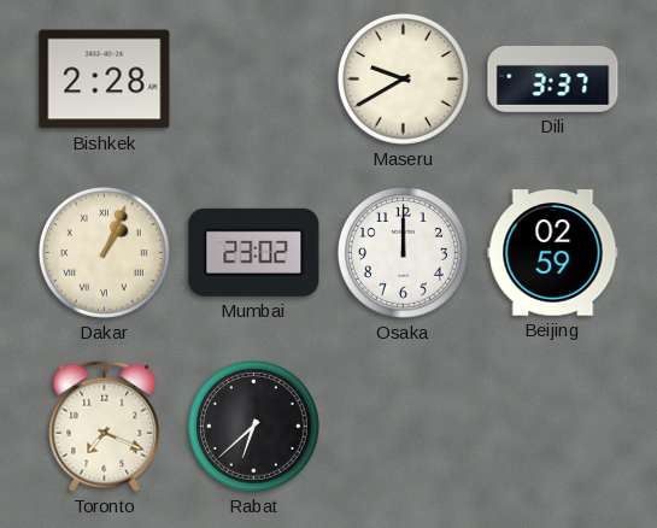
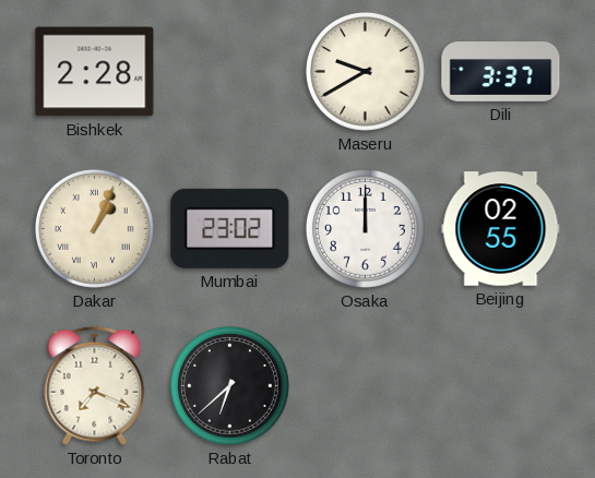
Beijing: 02:59 -> 02:55
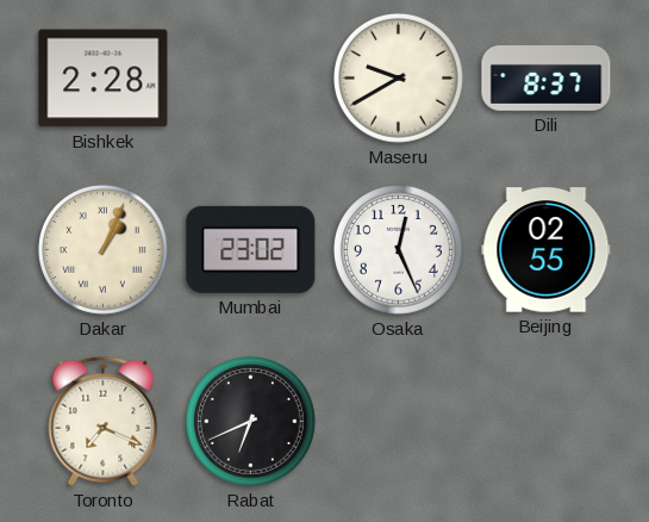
Dili: 3:37 -> 8:37
Osaka: 12:00 -> 12:26
Rabat: 6:38 -> 6:41
